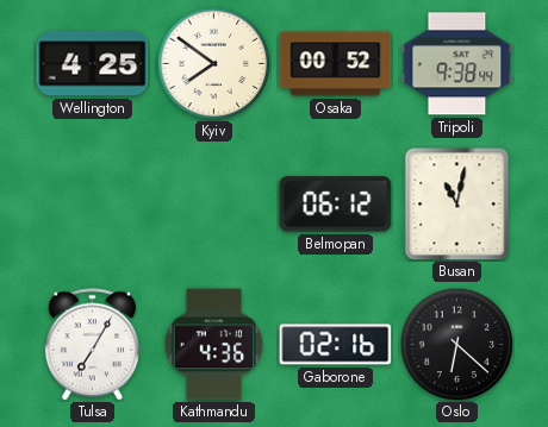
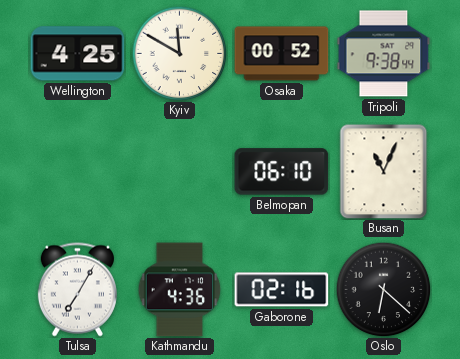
Kyiv: 7:51 -> 11:50
Belmopan: 06:12 -> 06:10
Busan: 11:02 -> 11:04
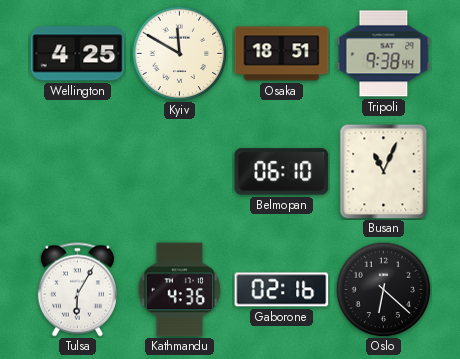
Osaka: 00:52 -> 18:51
Tulsa: 7:05 -> 6:05
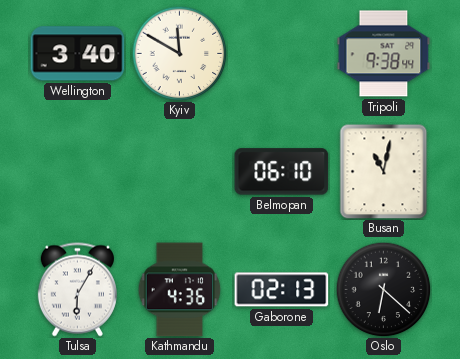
Wellington: 4:25 -> 3:40
Osaka: 18:51 -> none
Busan: 11:04 -> 11:02
Gaborone: 02:16 -> 02:13
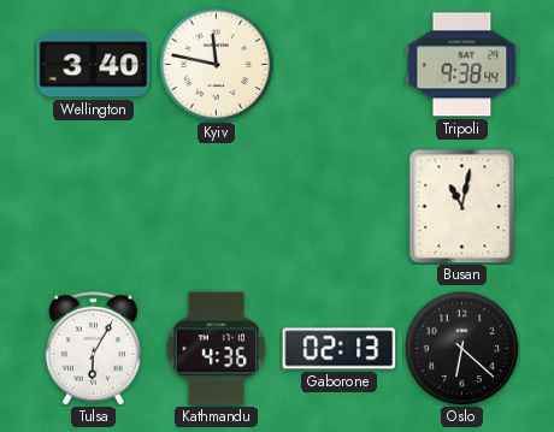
Kyiv: 11:50 -> 11:47
Belmopan: 06:10 -> none
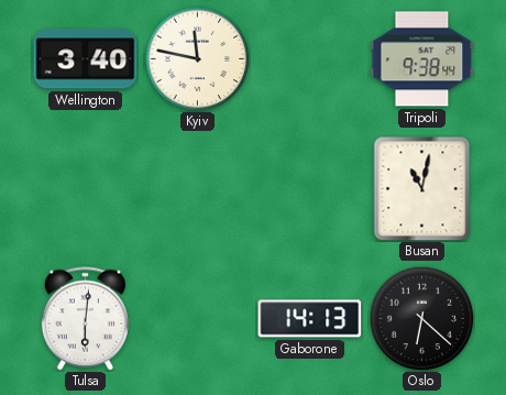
Tulsa: 6:05 -> 6:01
Kathmandu: 4:36 -> none
Gaborone: 02:13 -> 14:13
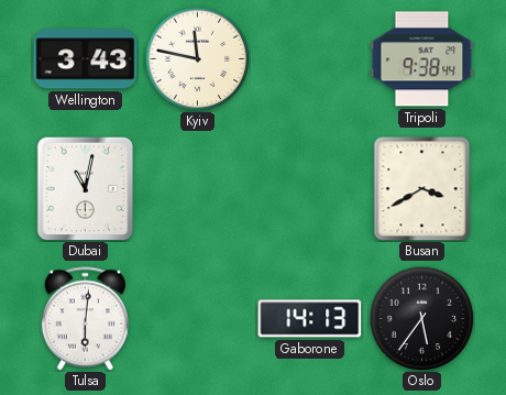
Wellington: 3:40 -> 3:43
Dubai: none -> 11:02
Busan: 11:02 -> 3:40
Oslo: 6:22 -> 5:36
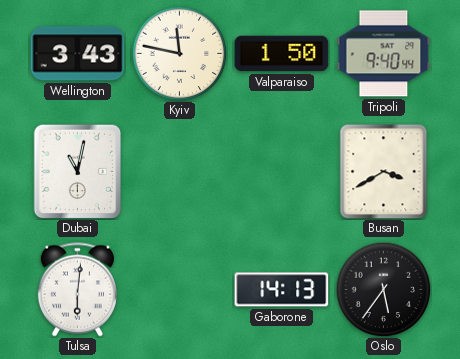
Valparaiso: none -> 1:50
Tripoli: 9:38 -> 9:40
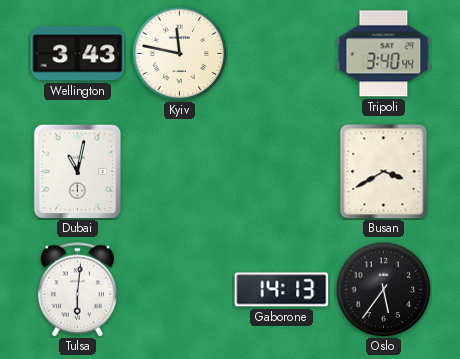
Valparaiso: 1:50 -> none
Tripoli: 9:40 -> 3:40
